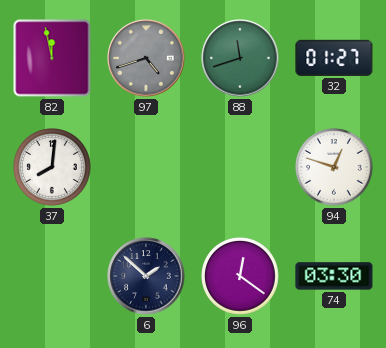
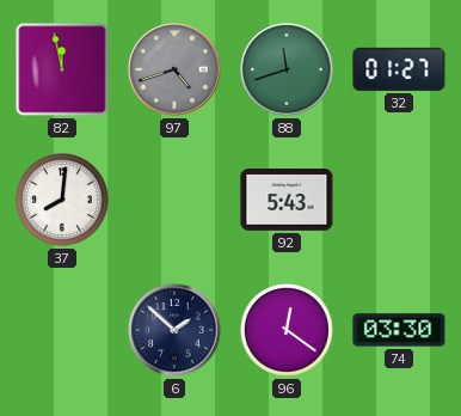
92: none -> 5:43
94: 12:48 -> none
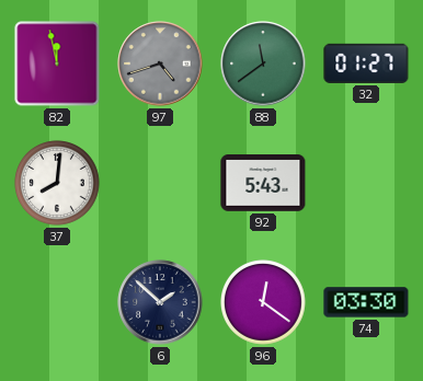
88: 11:42 -> 11:39
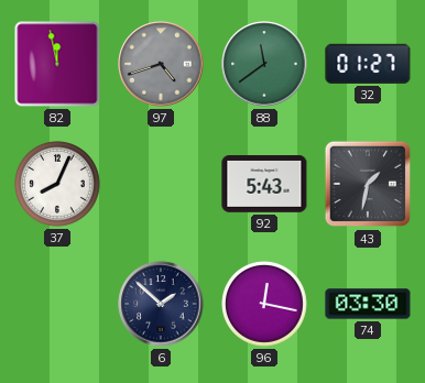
37: 8:01 -> 8:04
43: none -> 1:32
96: 12:21 -> 12:17
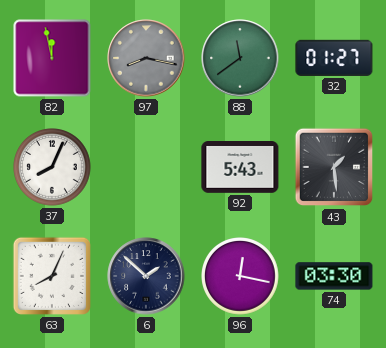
97: 4:42 -> 8:17
43: 1:32 -> 1:29
63: none -> 8:04
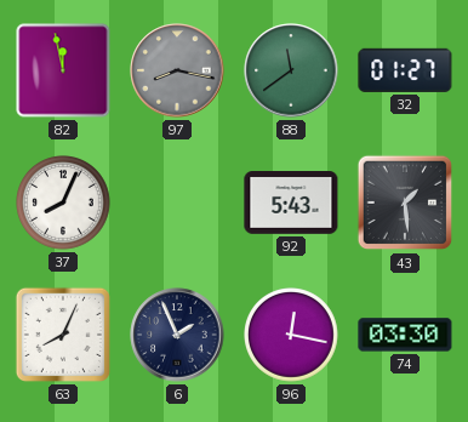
6: 1:52 -> 1:56
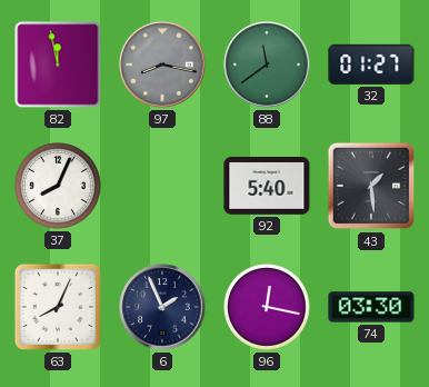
92: 5:43 -> 5:40
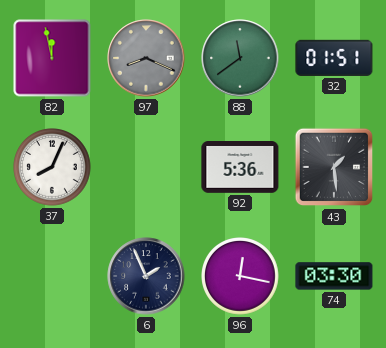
97: 8:17 -> 8:19
32: 01:27 -> 01:51
92: 5:40 -> 5:36
63: 8:04 -> none
